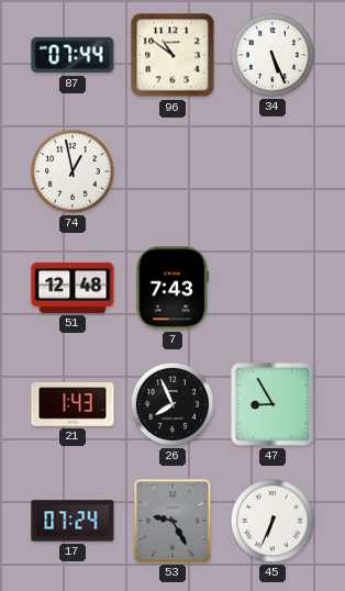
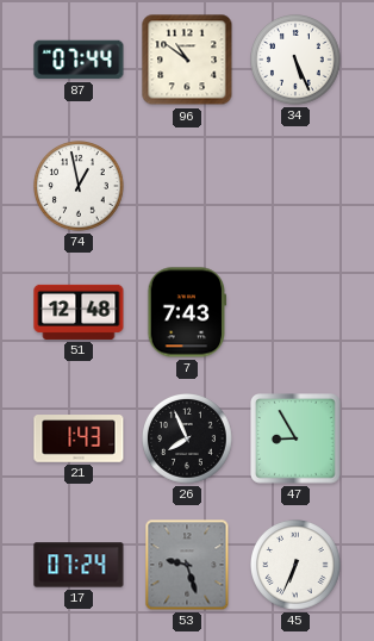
53: 9:25 -> 9:27
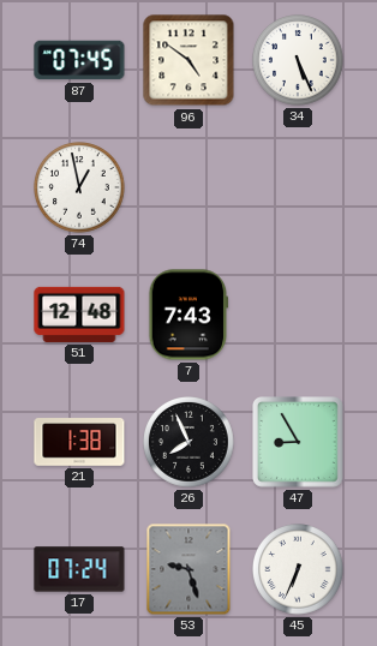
87: 07:44 -> 07:45
96: 10:51 -> 4:51
21: 1:43 -> 1:38
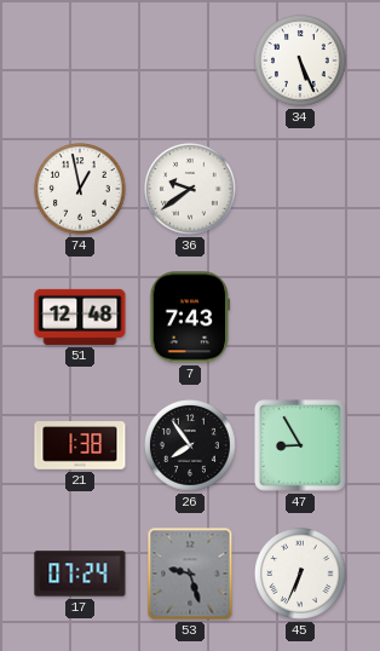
87: 07:45 -> none
96: 4:51 -> none
36: none -> 9:39
26: 7:56 -> 7:54
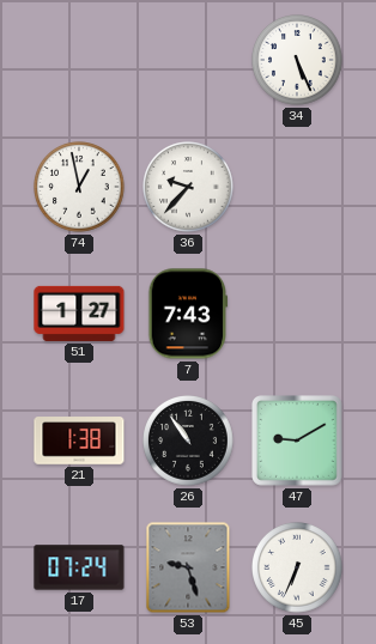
36: 9:39 -> 9:37
51: 12:48 -> 1:27
26: 7:54 -> 10:54
47: 8:55 -> 9:10
